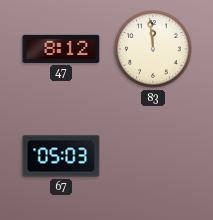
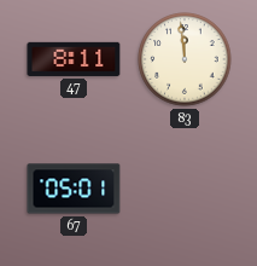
47: 8:12 -> 8:11
67: 05:03 -> 05:01
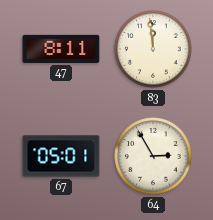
64: none -> 2:55
